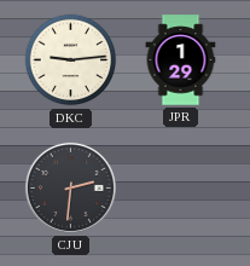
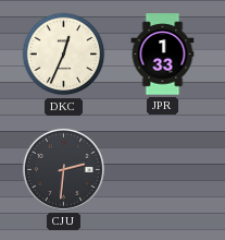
DKC: 9:14 -> 12:34
JPR: 1:29 -> 1:33
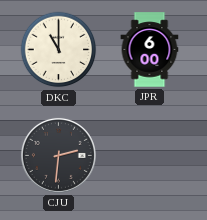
DKC: 12:34 -> 11:00
JPR: 1:33 -> 6:00
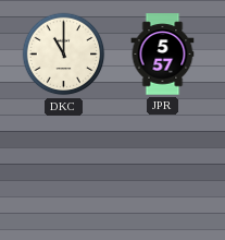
JPR: 6:00 -> 5:57
CJU: 2:31 -> none
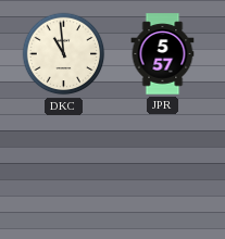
DKC: 11:00 -> 10:59
